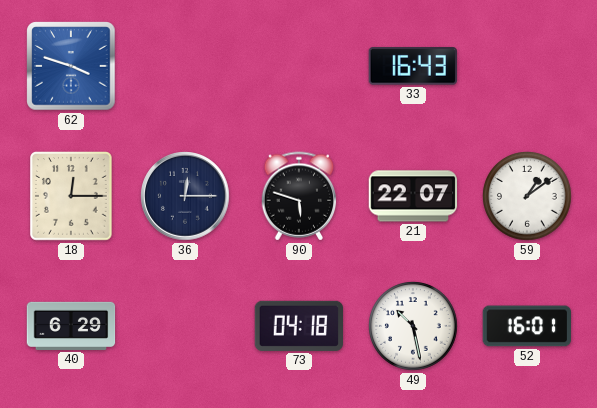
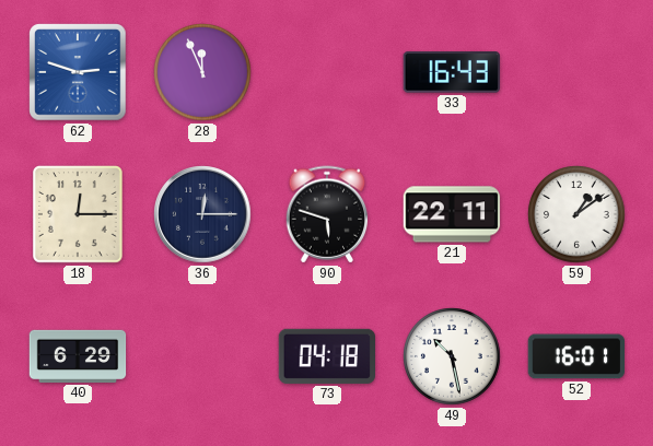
62: 3:48 -> 2:48
28: none -> 11:56
21: 22:07 -> 22:11
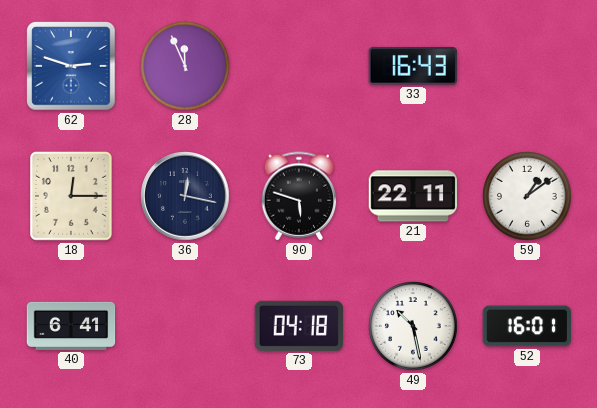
36: 12:15 -> 12:17
40: 6:29 -> 6:41
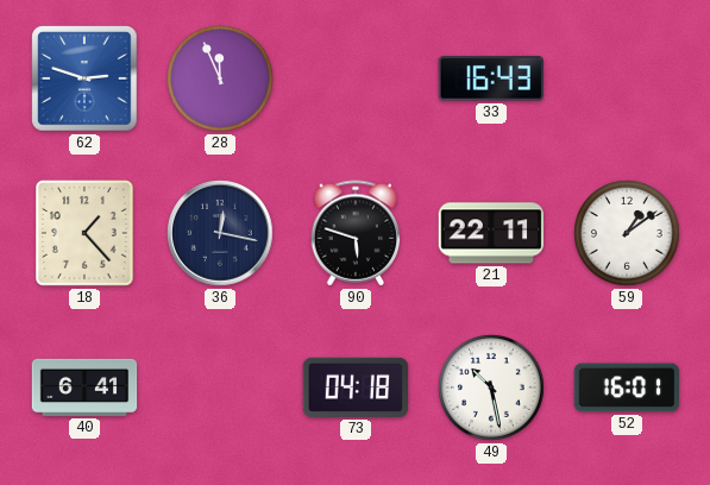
18: 12:15 -> 1:23
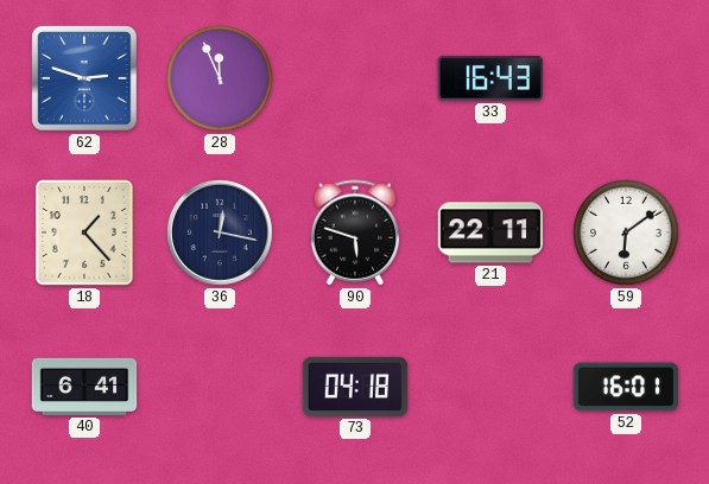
59: 1:09 -> 6:09
49: 10:28 -> none
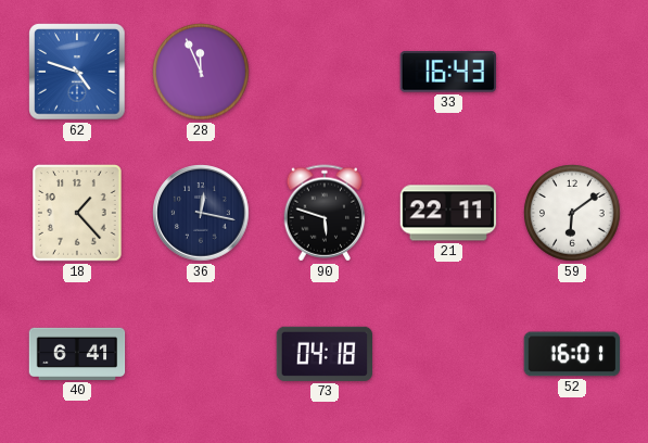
62: 2:48 -> 4:48
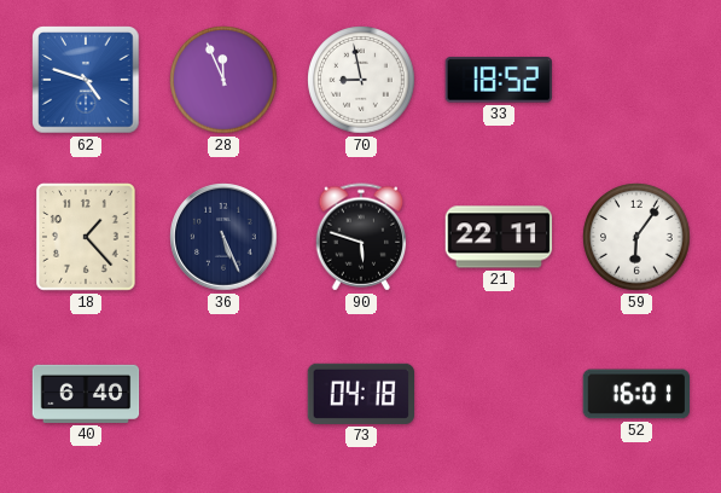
70: none -> 8:58
33: 16:43 -> 18:52
36: 12:17 -> 5:26
59: 6:09 -> 6:06
40: 6:41 -> 6:40
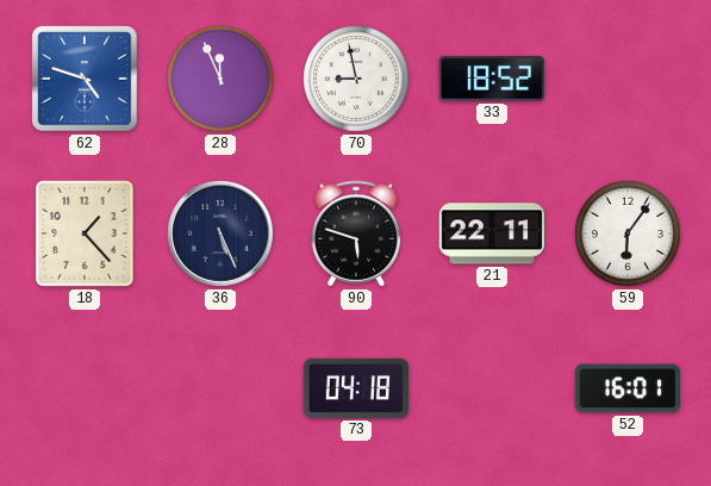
40: 6:40 -> none
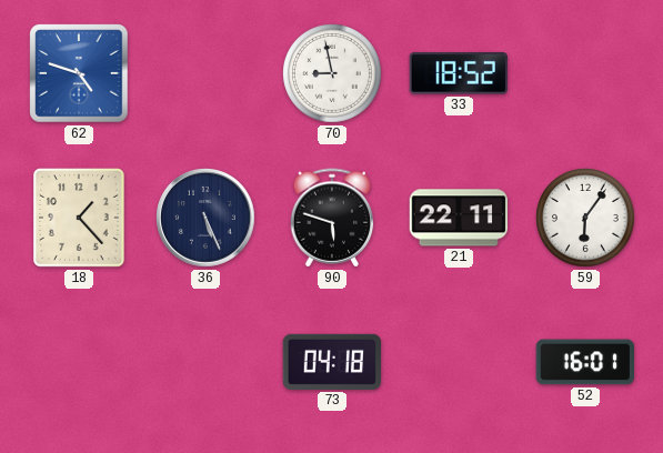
28: 11:56 -> none
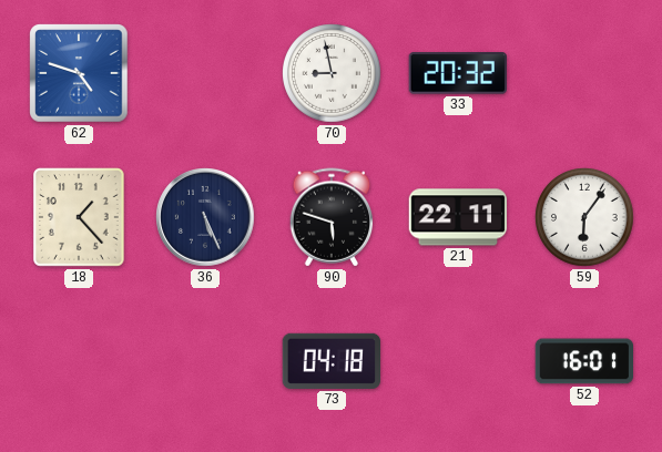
33: 18:52 -> 20:32
